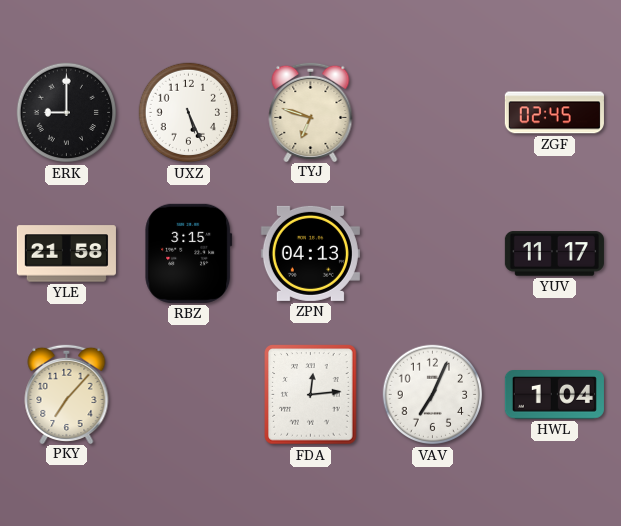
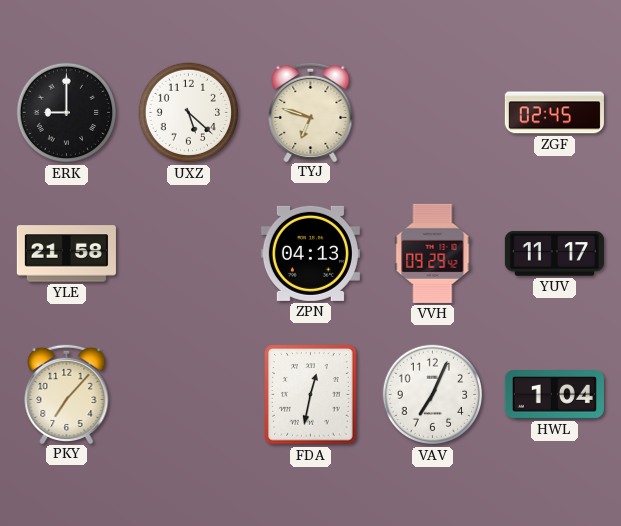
UXZ: 5:26 -> 5:22
RBZ: 3:15 -> none
VVH: none -> 09:29
FDA: 12:14 -> 12:32
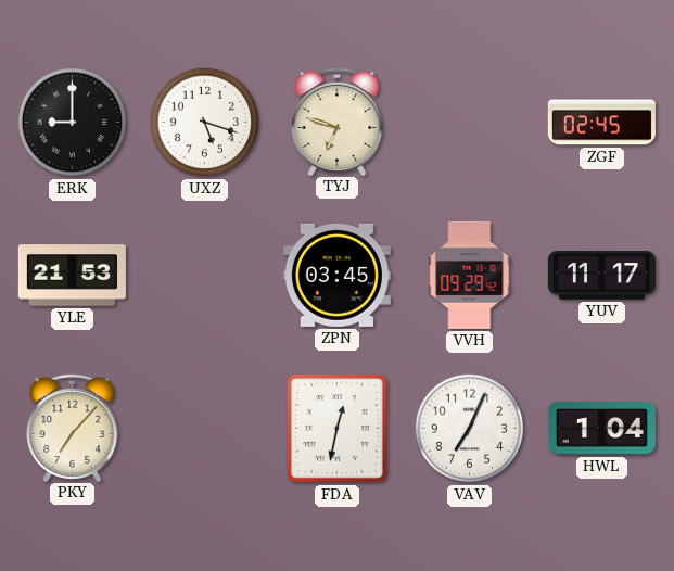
UXZ: 5:22 -> 5:18
YLE: 21:58 -> 21:53
ZPN: 04:13 -> 03:45
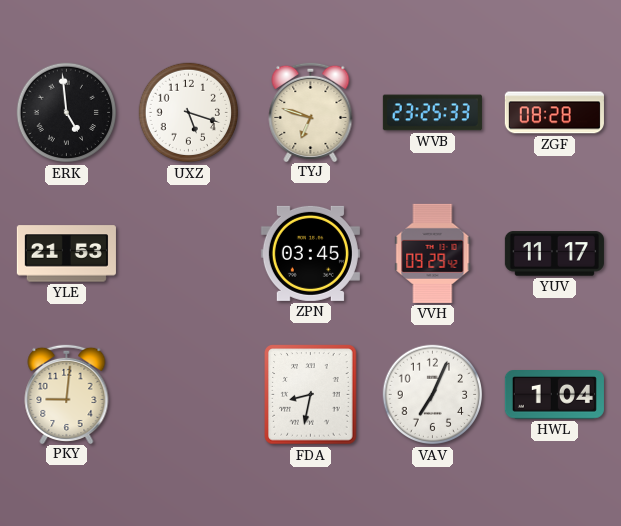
ERK: 9:00 -> 4:59
WVB: none -> 23:25
ZGF: 02:45 -> 08:28
PKY: 7:07 -> 9:01
FDA: 12:32 -> 8:32
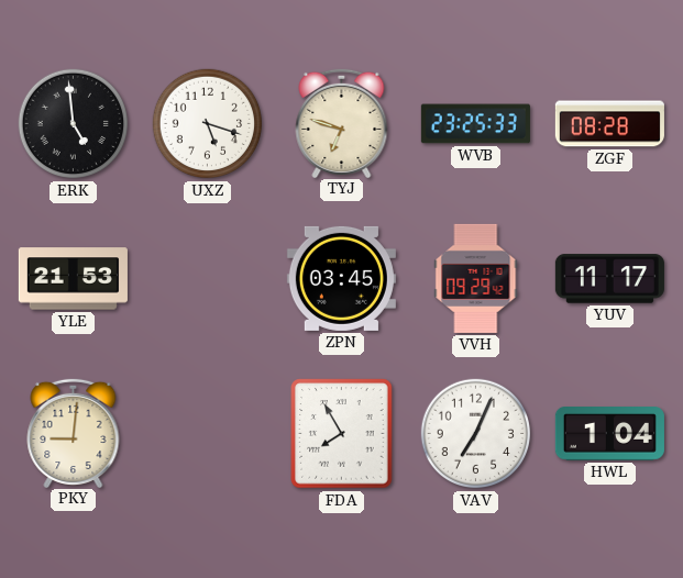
FDA: 8:32 -> 7:55
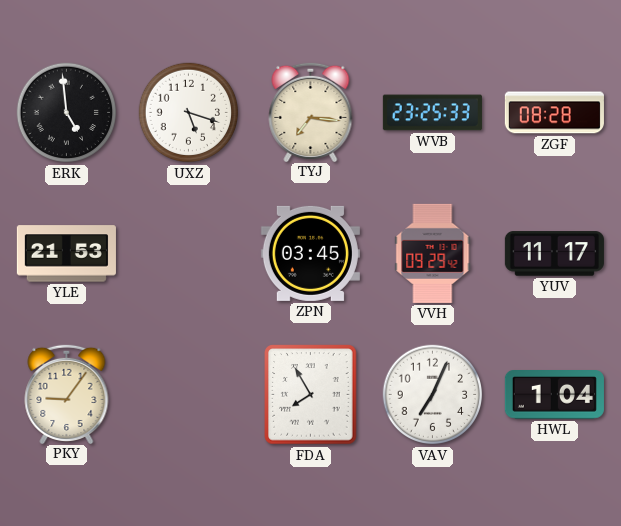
TYJ: 6:48 -> 7:16
PKY: 9:01 -> 9:06
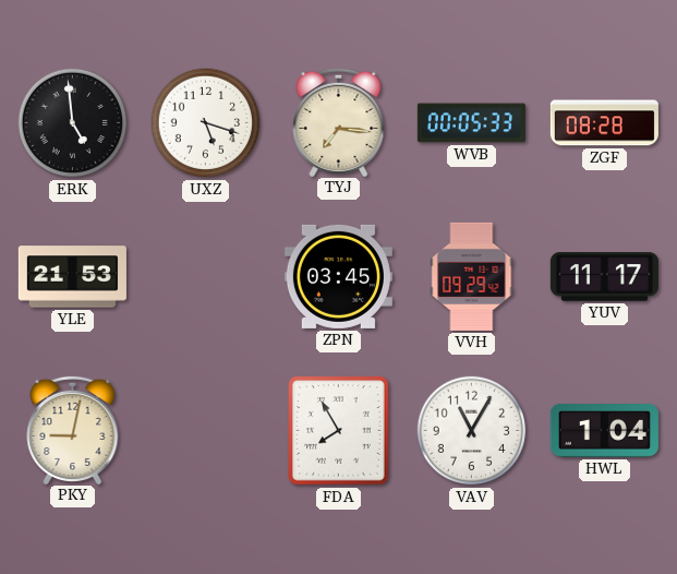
WVB: 23:25 -> 00:05
PKY: 9:06 -> 9:02
VAV: 7:04 -> 11:05
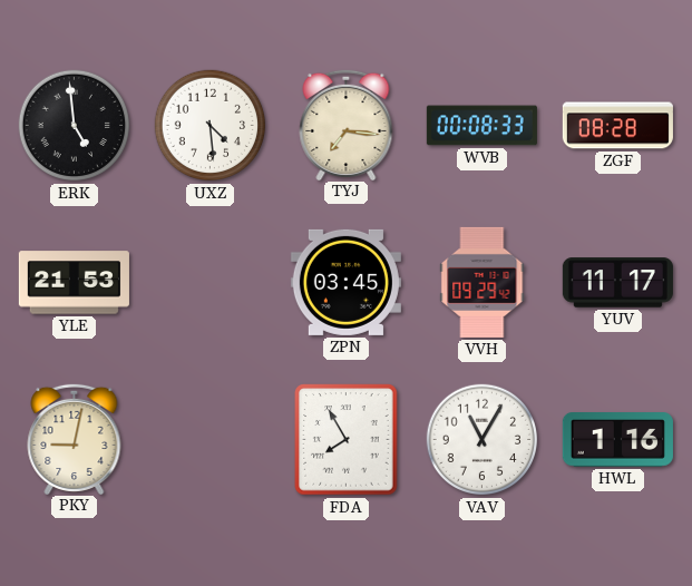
UXZ: 5:18 -> 4:29
WVB: 00:05 -> 00:08
HWL: 1:04 -> 1:16
